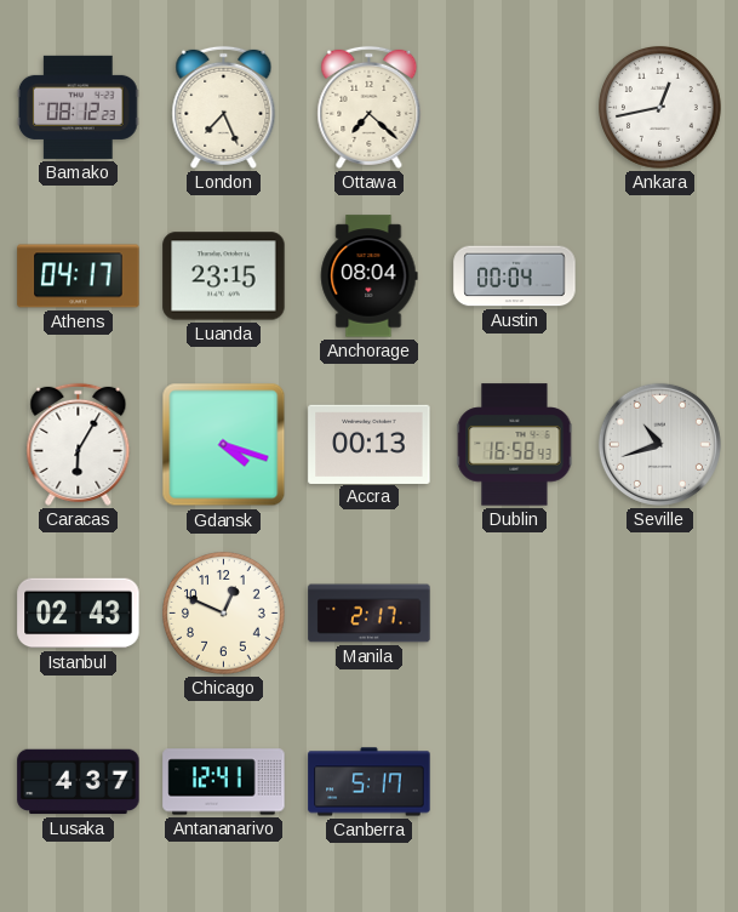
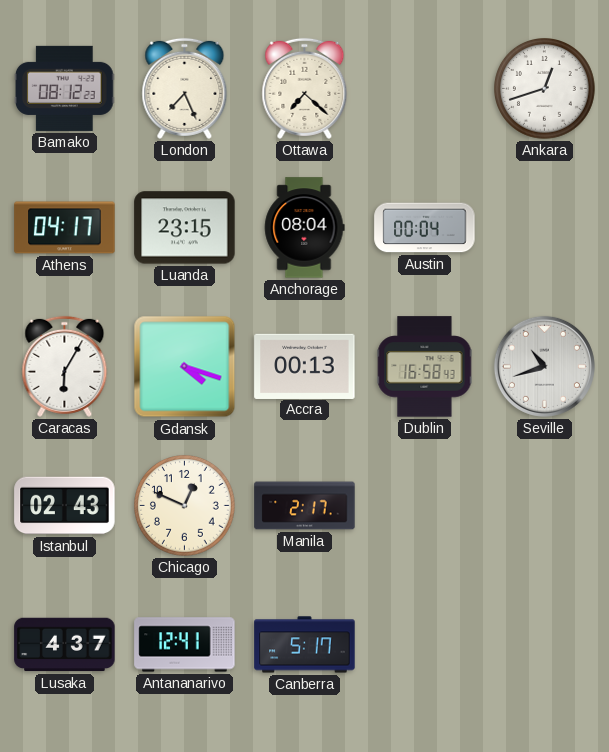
Ankara: 12:43 -> 12:42
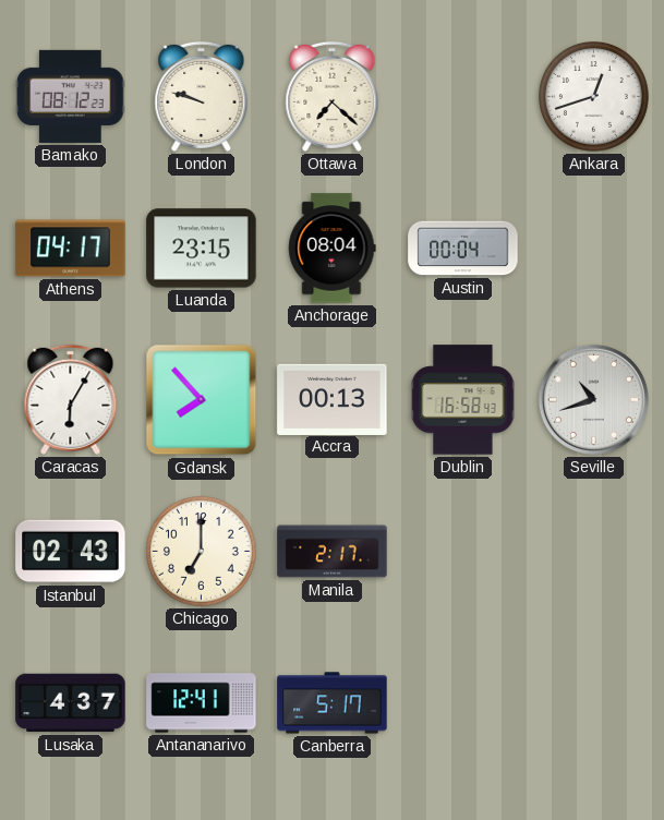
London: 7:26 -> 9:48
Gdansk: 4:18 -> 7:53
Chicago: 12:49 -> 7:00
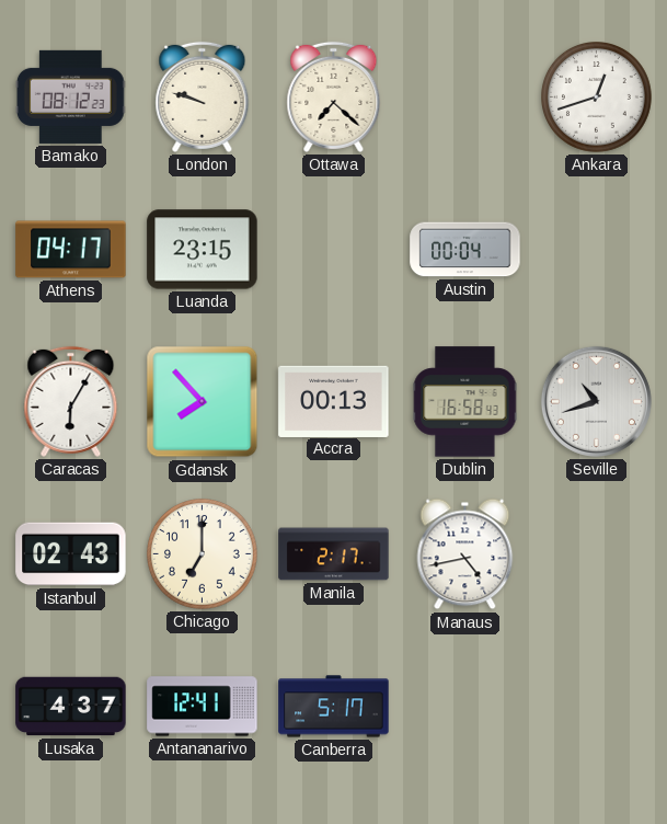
Anchorage: 08:04 -> none
Manaus: none -> 4:43
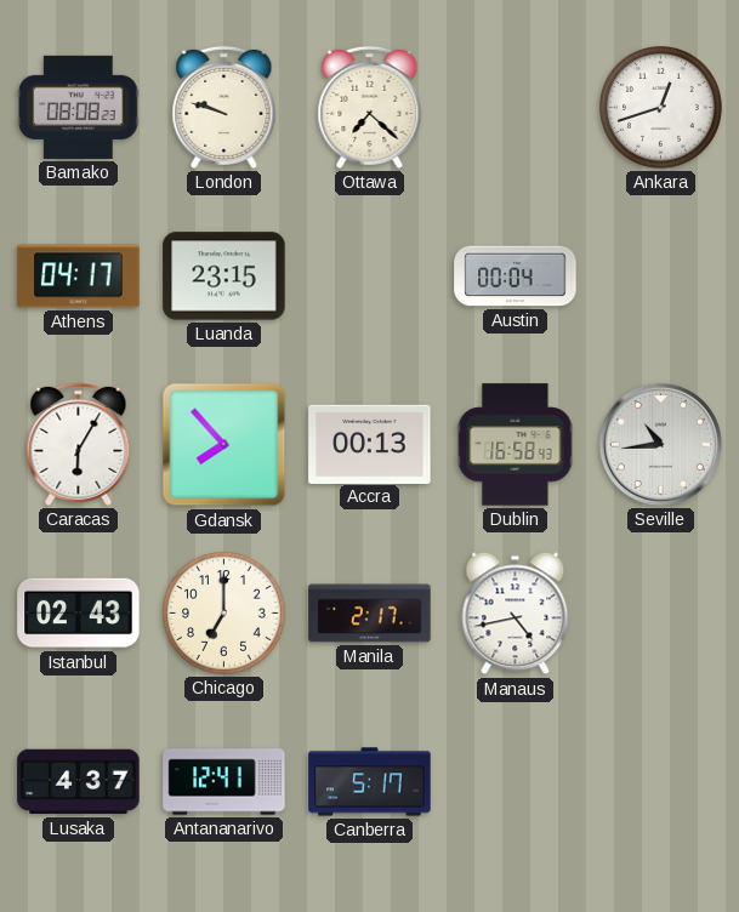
Bamako: 08:12 -> 08:08
Seville: 10:42 -> 10:44
